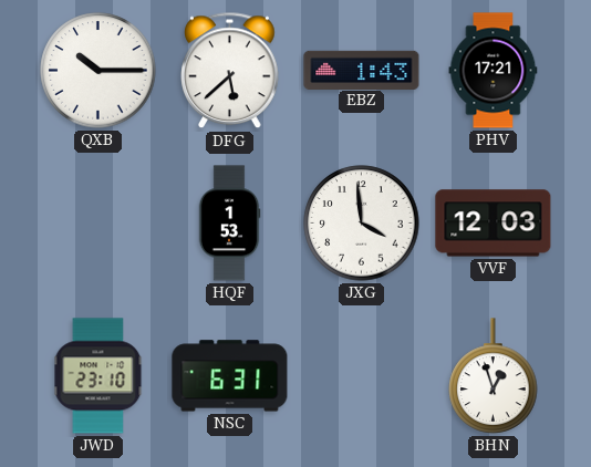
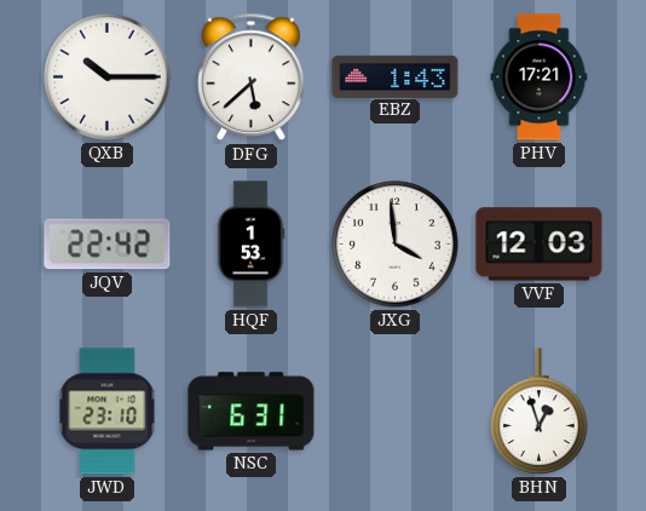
JQV: none -> 22:42
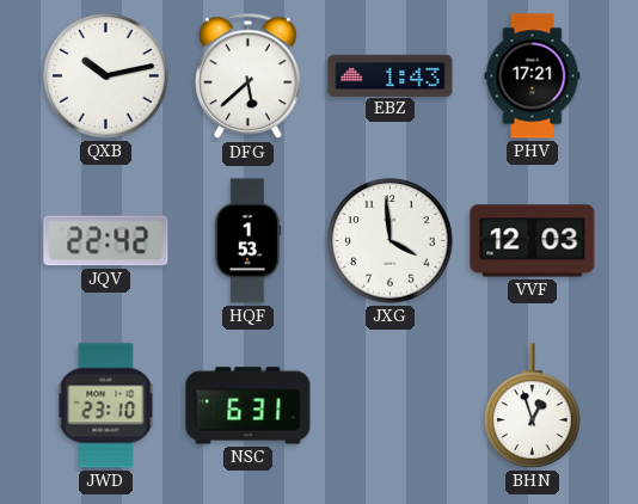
QXB: 10:15 -> 10:13
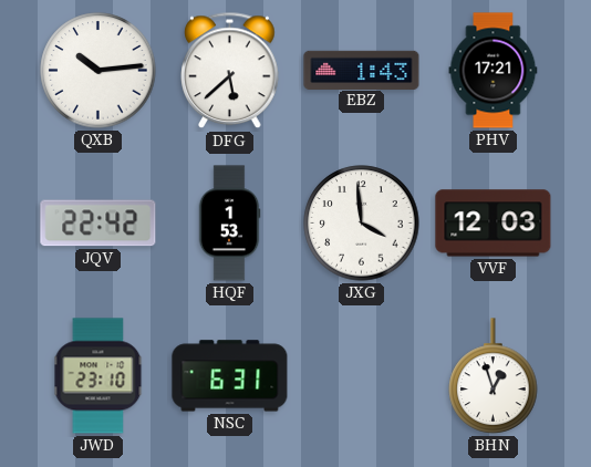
QXB: 10:13 -> 10:14
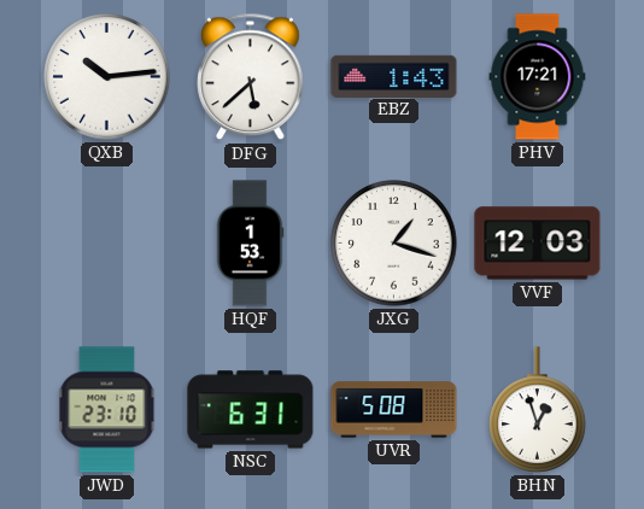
JQV: 22:42 -> none
JXG: 3:59 -> 1:18
UVR: none -> 5:08
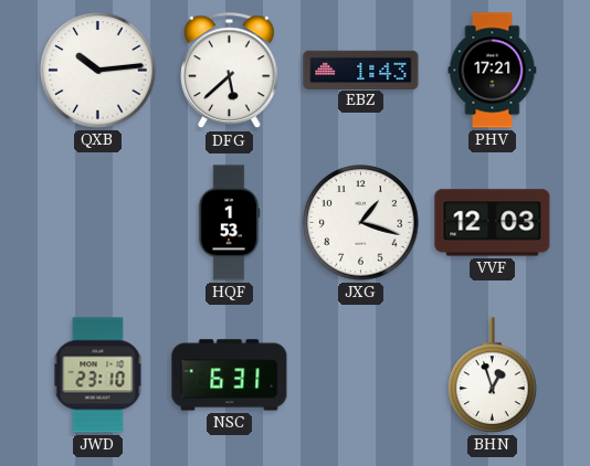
UVR: 5:08 -> none
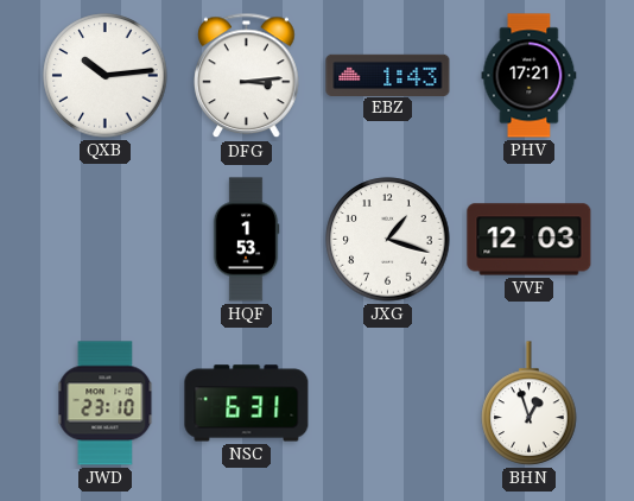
DFG: 5:38 -> 3:14
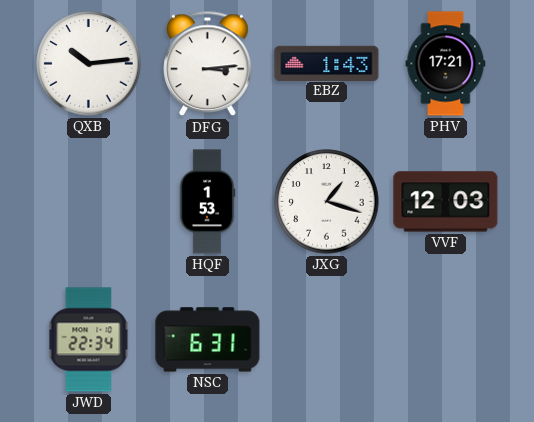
JWD: 23:10 -> 22:34
BHN: 12:57 -> none
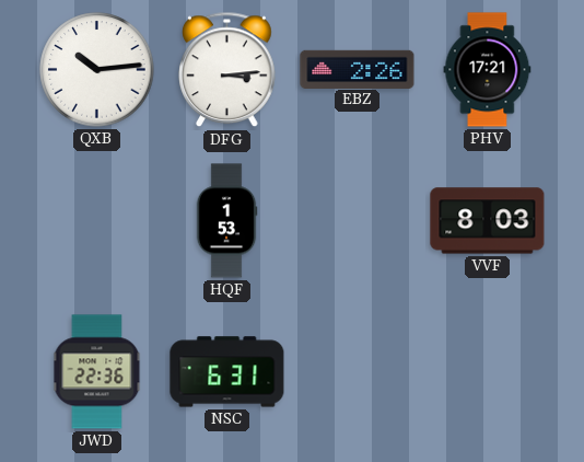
EBZ: 1:43 -> 2:26
JXG: 1:18 -> none
VVF: 12:03 -> 8:03
JWD: 22:34 -> 22:36
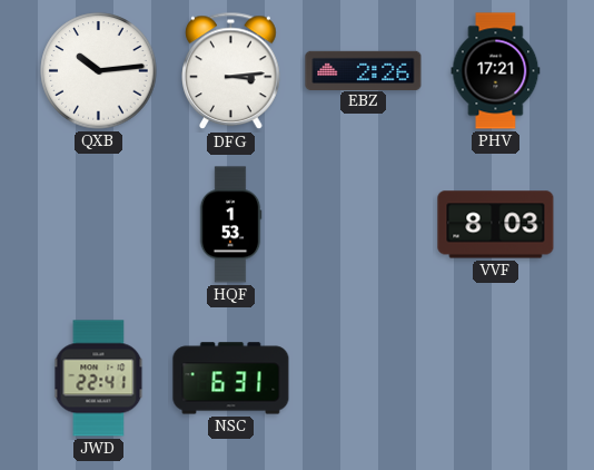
JWD: 22:36 -> 22:41
